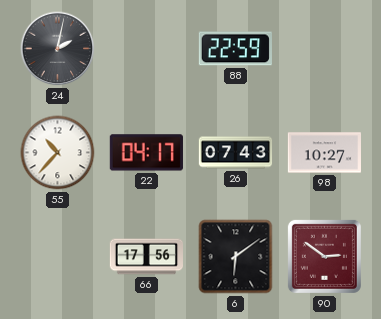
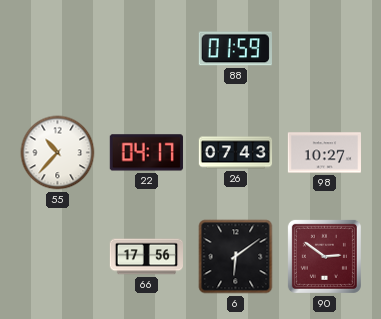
24: 2:02 -> none
88: 22:59 -> 01:59
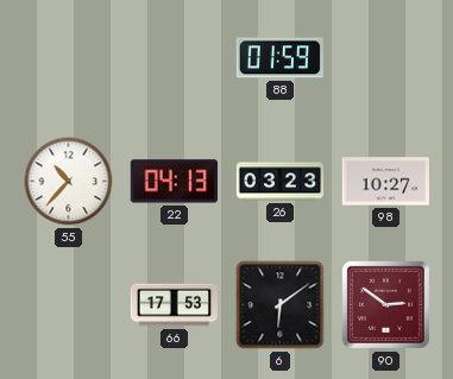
22: 04:17 -> 04:13
26: 07:43 -> 03:23
66: 17:56 -> 17:53
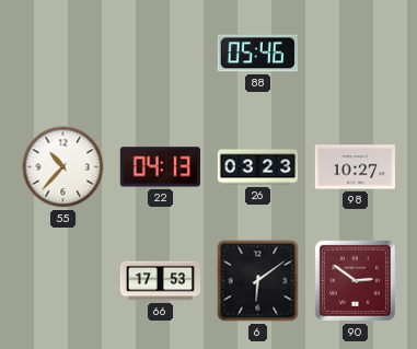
88: 01:59 -> 05:46
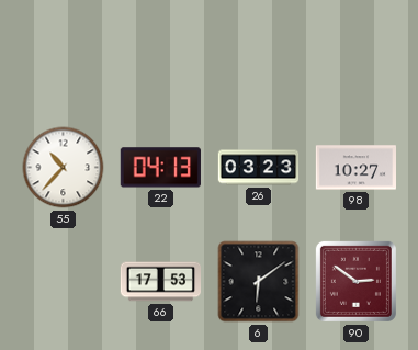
88: 05:46 -> none
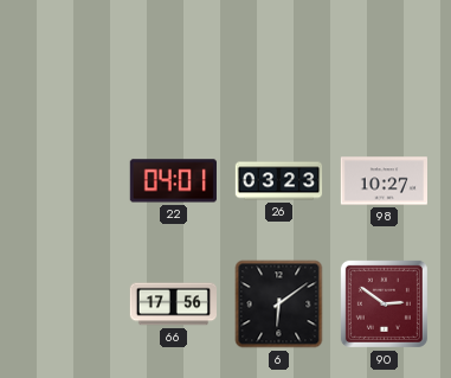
55: 10:37 -> none
22: 04:13 -> 04:01
66: 17:53 -> 17:56
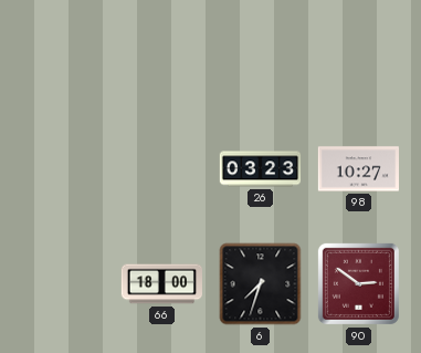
22: 04:01 -> none
66: 17:56 -> 18:00
6: 6:09 -> 7:33
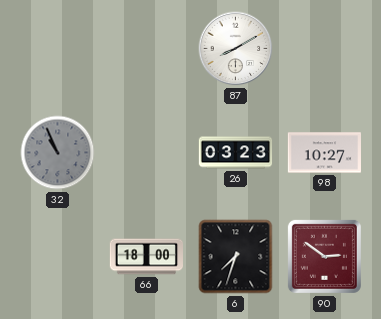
87: none -> 8:10
32: none -> 10:56
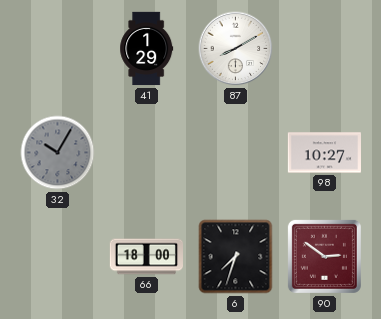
41: none -> 1:29
32: 10:56 -> 10:05
26: 03:23 -> none
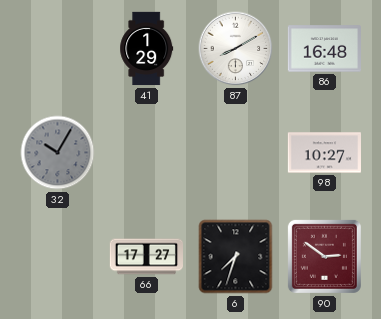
86: none -> 16:48
66: 18:00 -> 17:27
